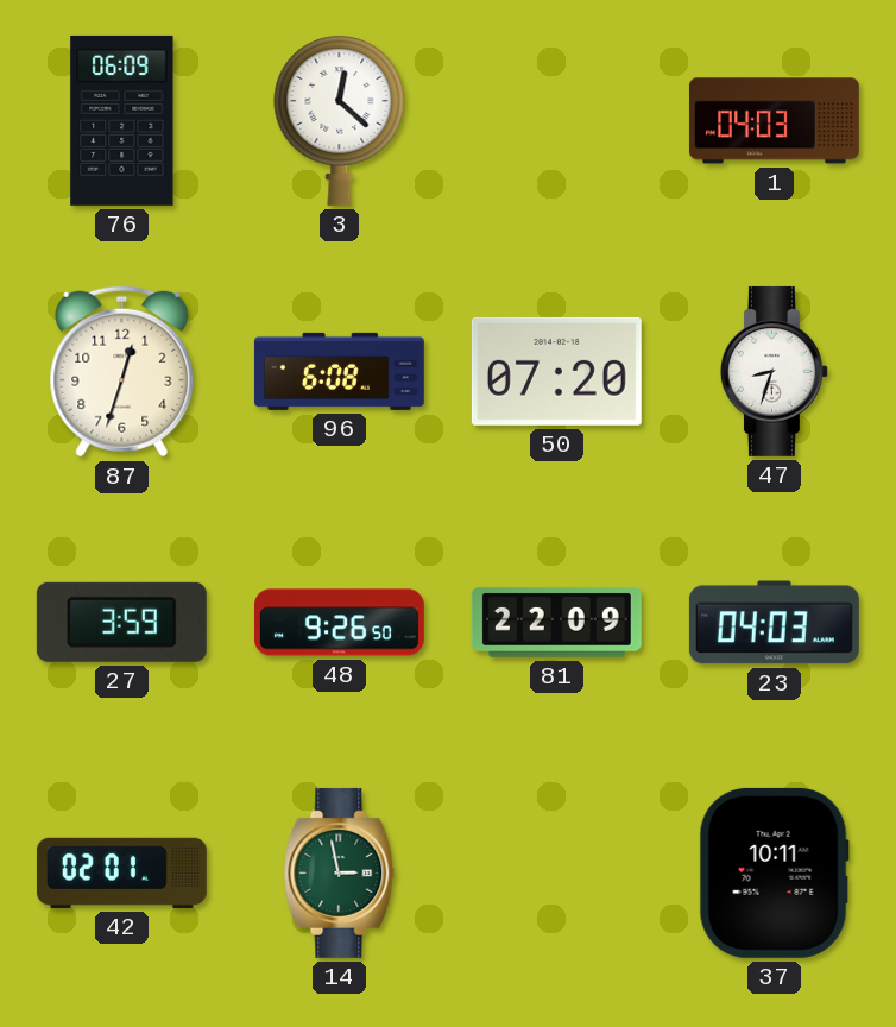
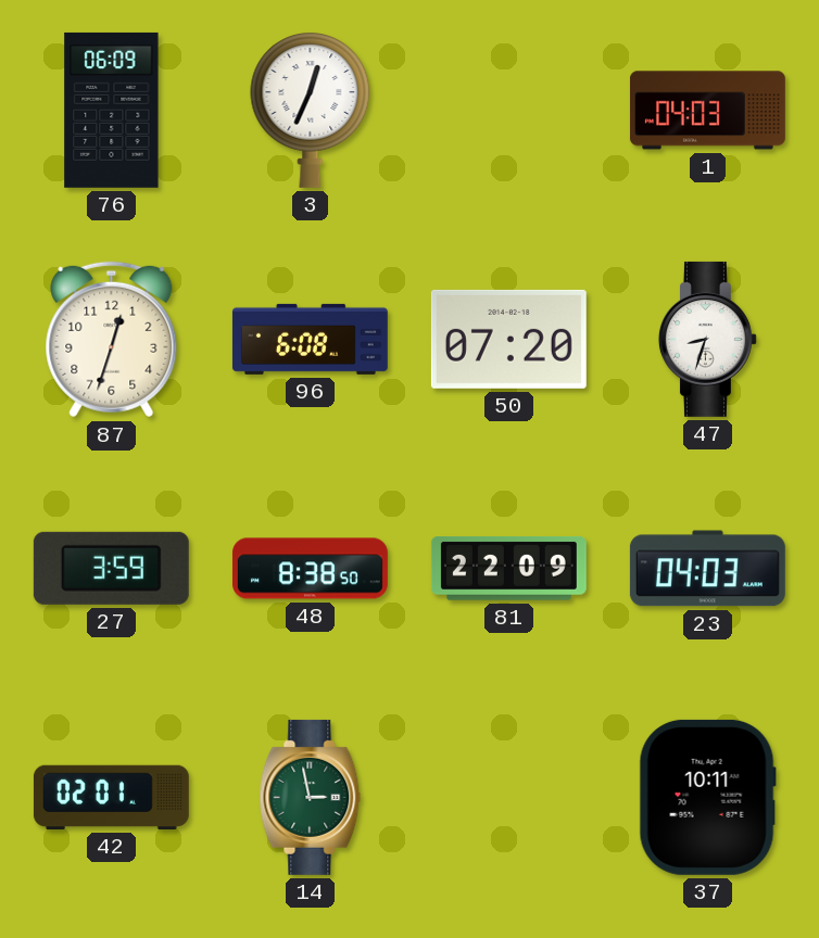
3: 12:22 -> 12:34
48: 9:26 -> 8:38
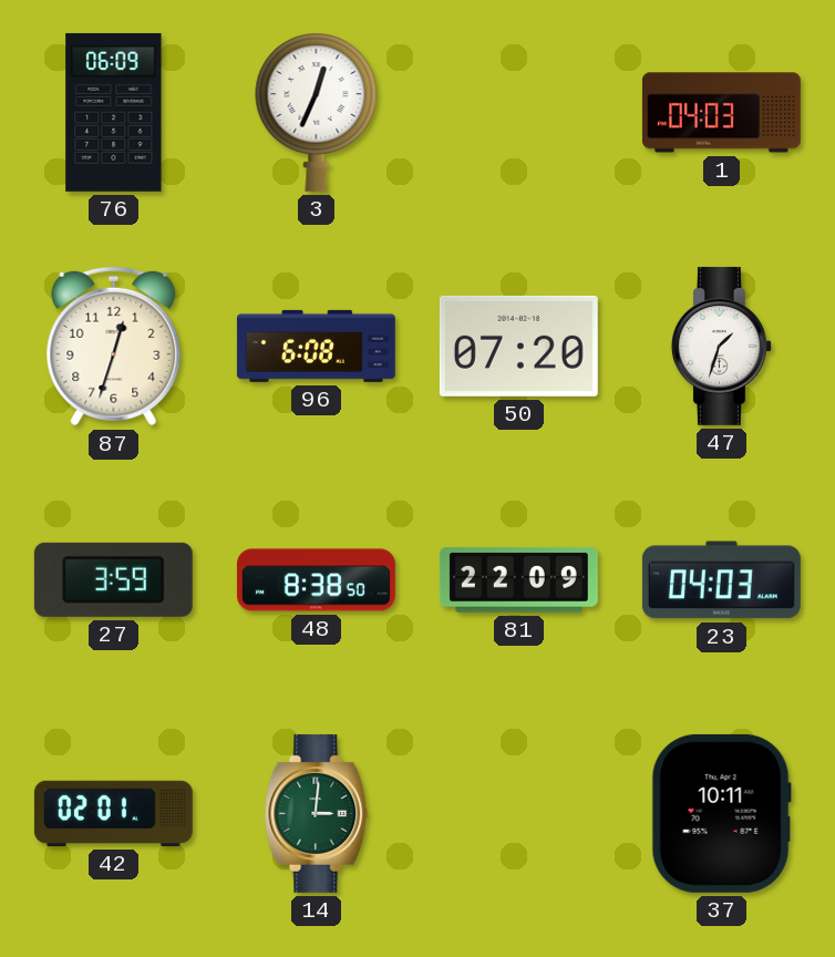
47: 8:33 -> 1:33
14: 2:58 -> 3:01
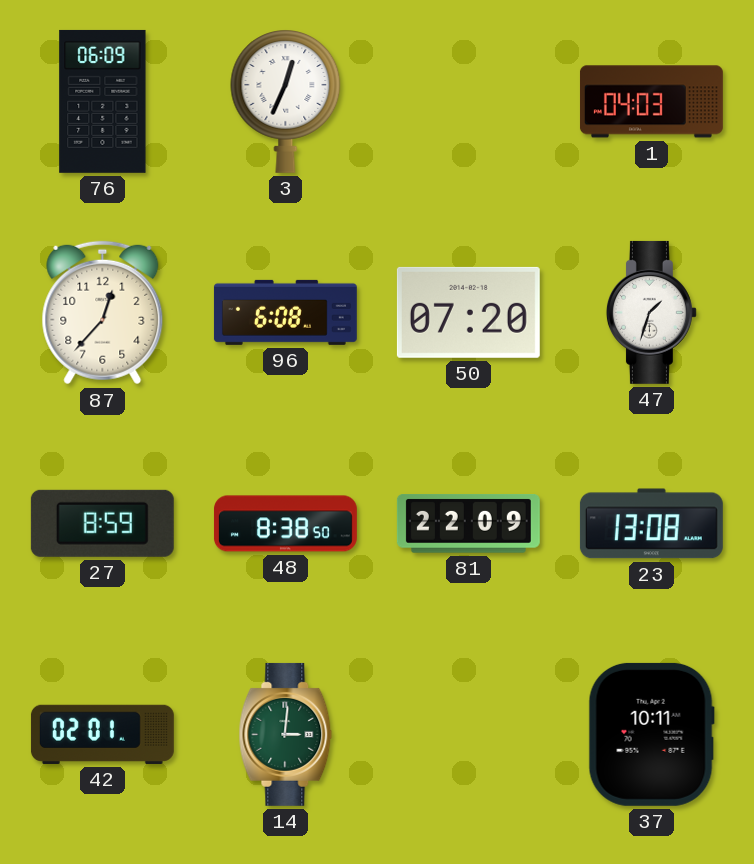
87: 12:33 -> 12:37
27: 3:59 -> 8:59
23: 04:03 -> 13:08
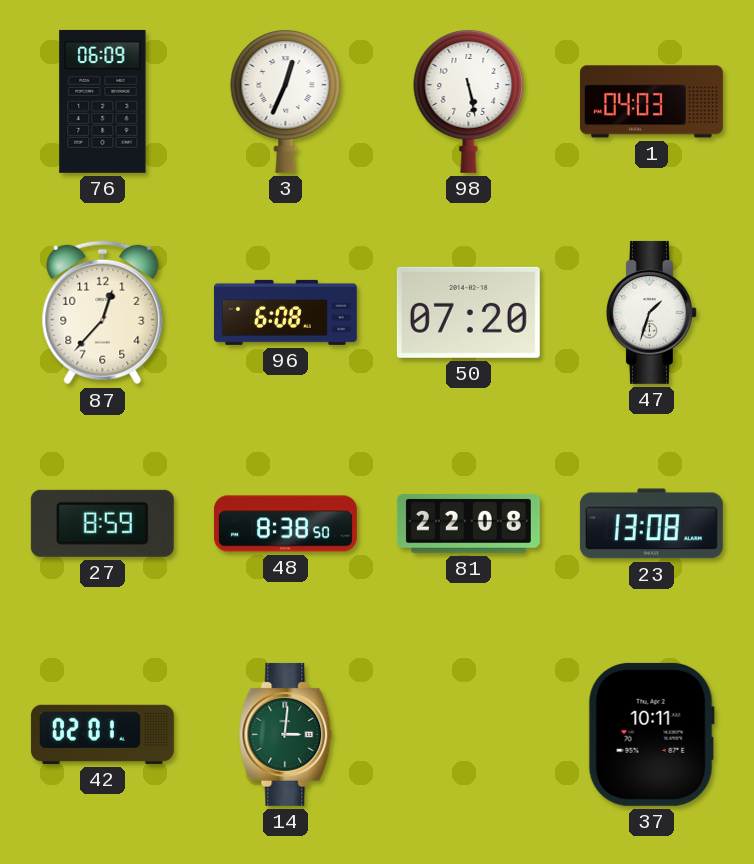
98: none -> 5:28
81: 22:09 -> 22:08
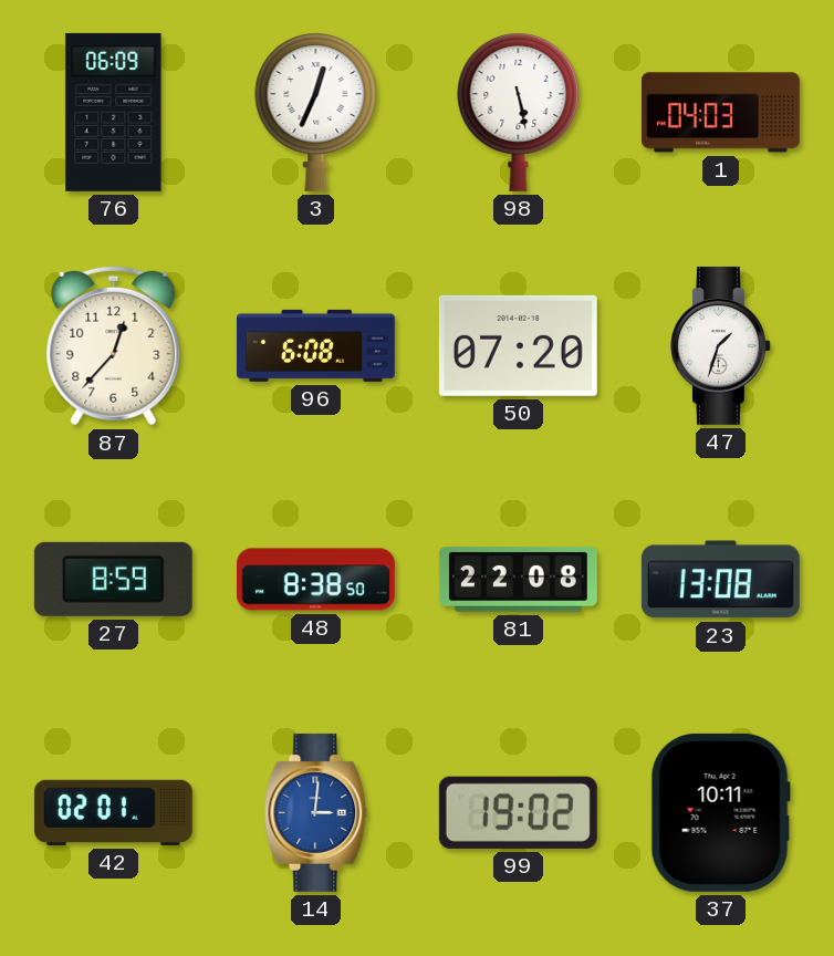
14 dial: green -> blue
99: none -> 19:02
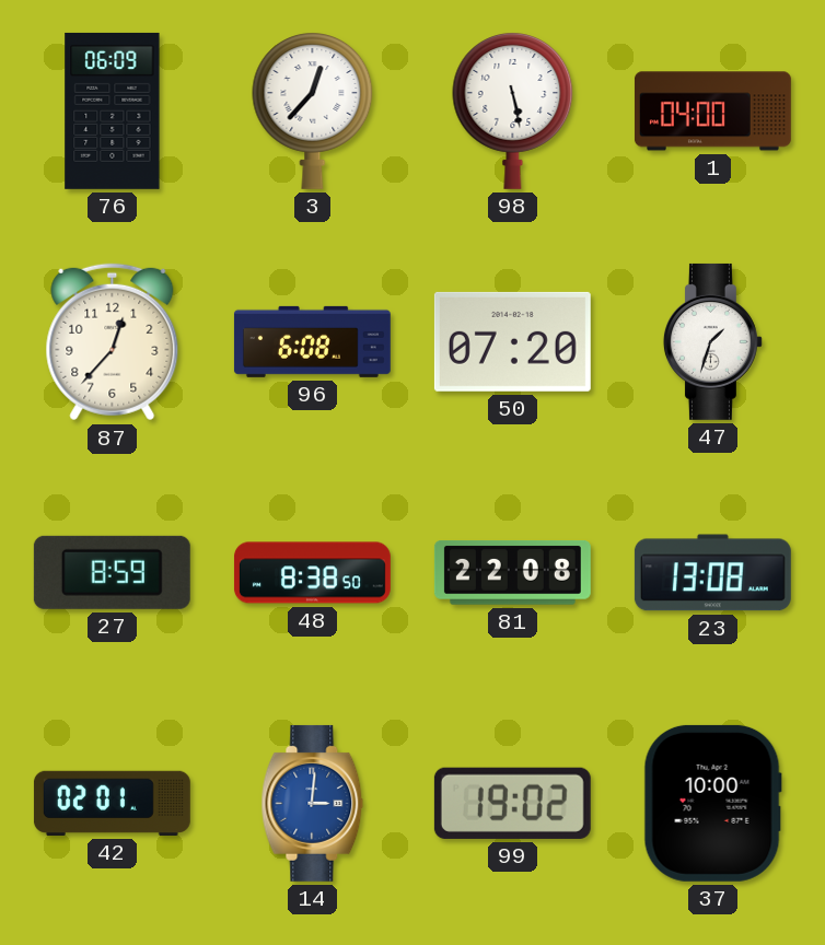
3: 12:34 -> 12:37
1: 04:03 -> 04:00
37: 10:11 -> 10:00
